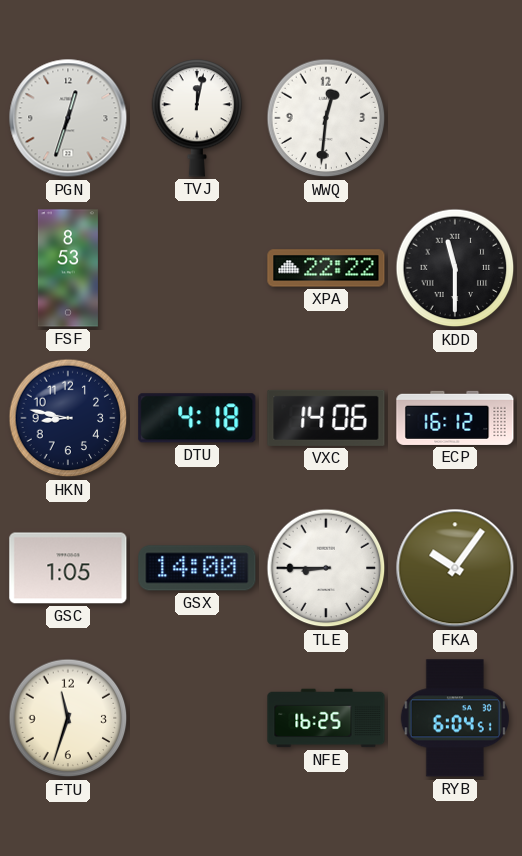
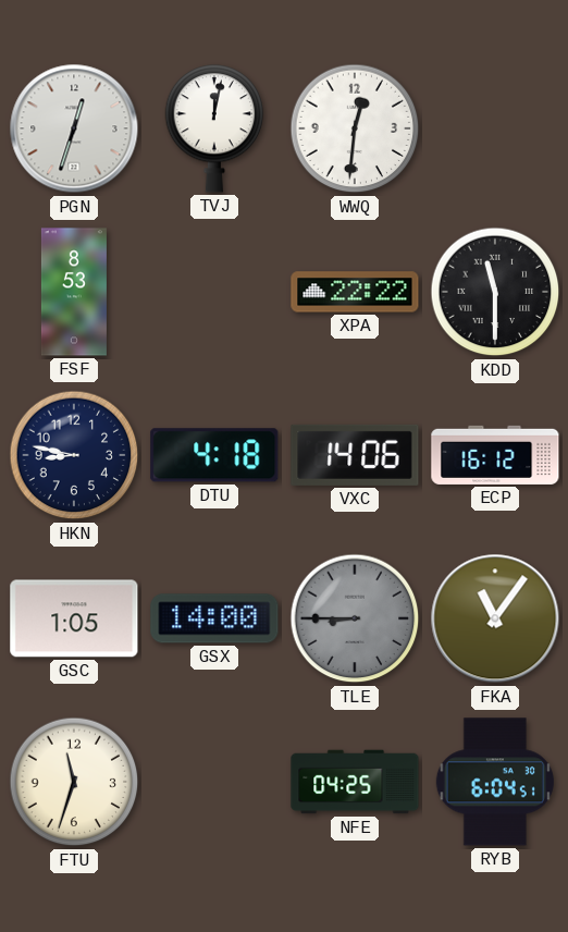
TLE dial: white -> grey
FKA: 10:06 -> 11:06
NFE: 16:25 -> 04:25
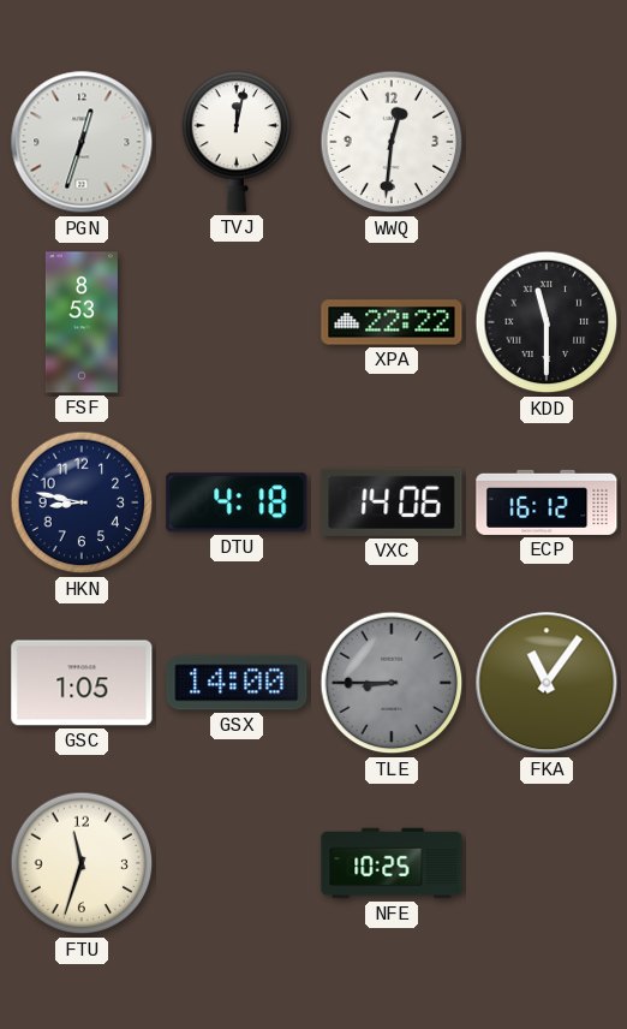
NFE: 04:25 -> 10:25
RYB: 6:04 -> none
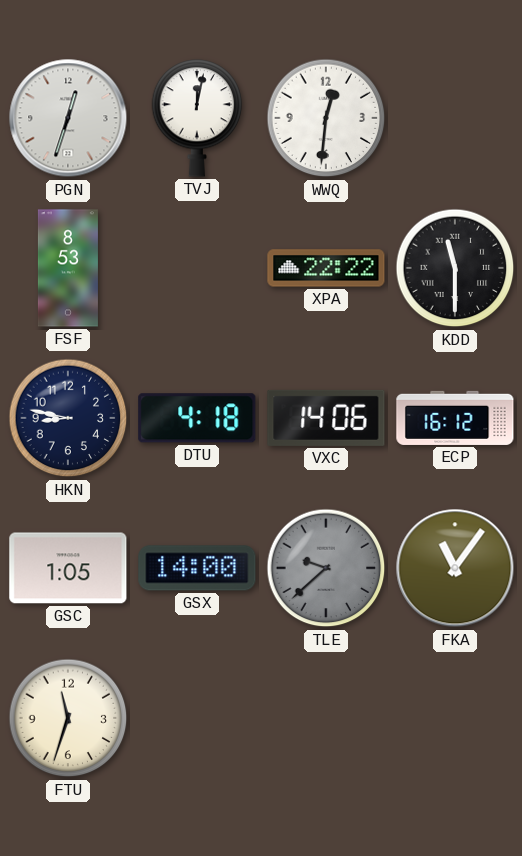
TLE: 8:45 -> 9:38
NFE: 10:25 -> none
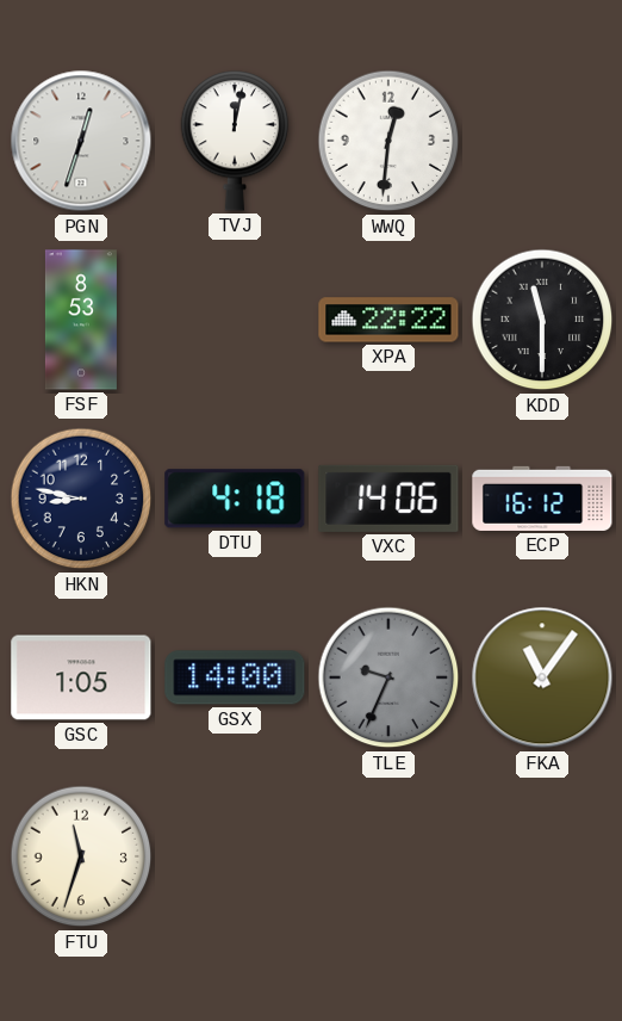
TLE: 9:38 -> 9:34
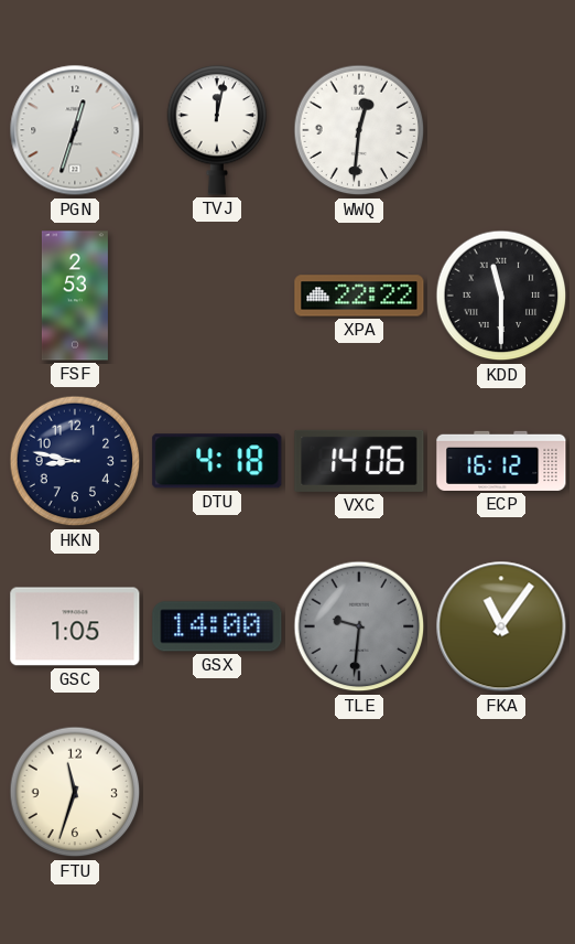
FSF: 8:53 -> 2:53
TLE: 9:34 -> 9:31
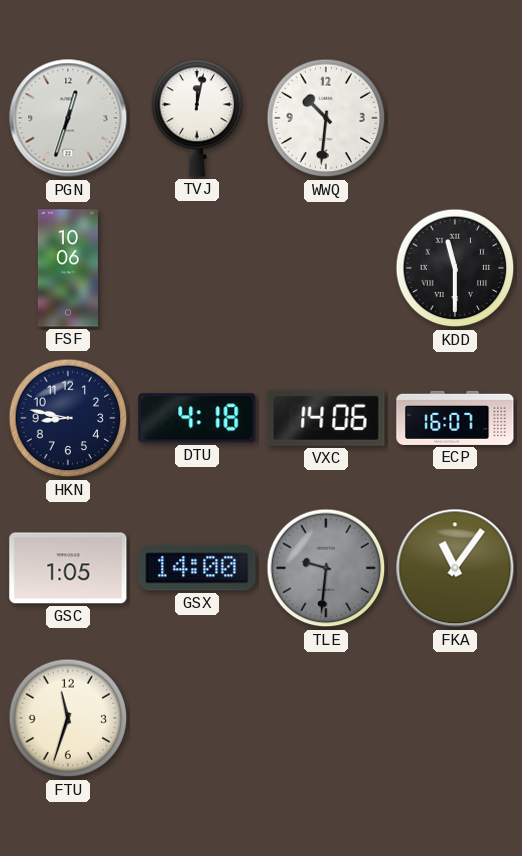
WWQ: 12:31 -> 10:31
FSF: 2:53 -> 10:06
XPA: 22:22 -> none
ECP: 16:12 -> 16:07
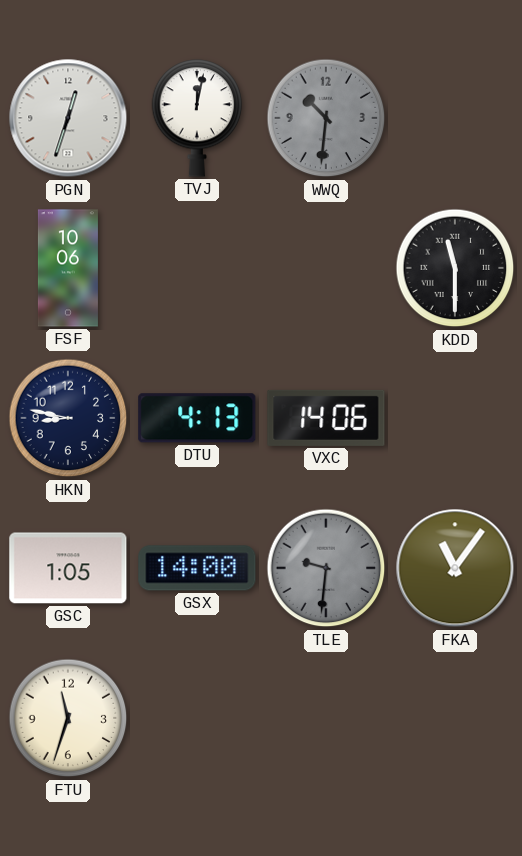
WWQ dial: white -> grey
DTU: 4:18 -> 4:13
ECP: 16:07 -> none
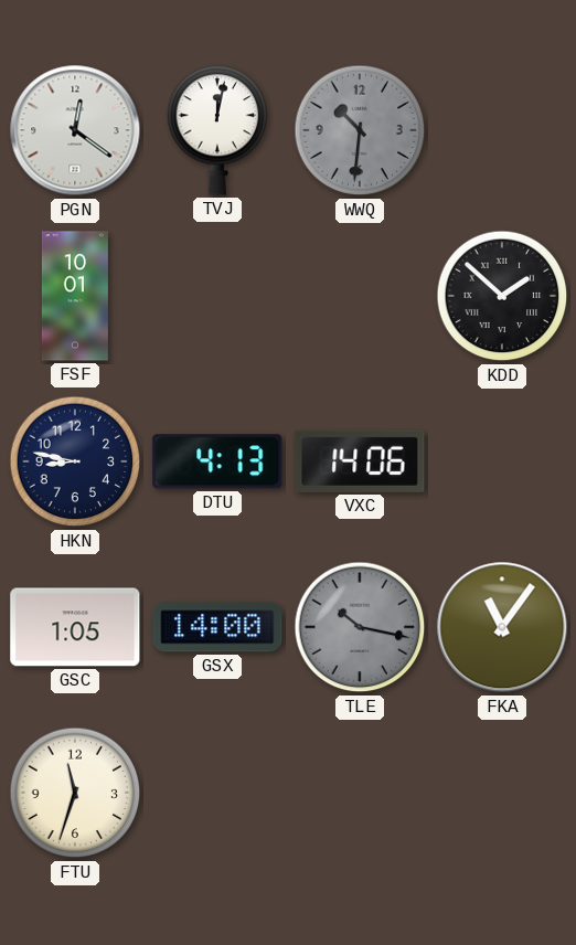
PGN: 12:33 -> 12:21
FSF: 10:06 -> 10:01
KDD: 11:30 -> 1:52
TLE: 9:31 -> 10:17
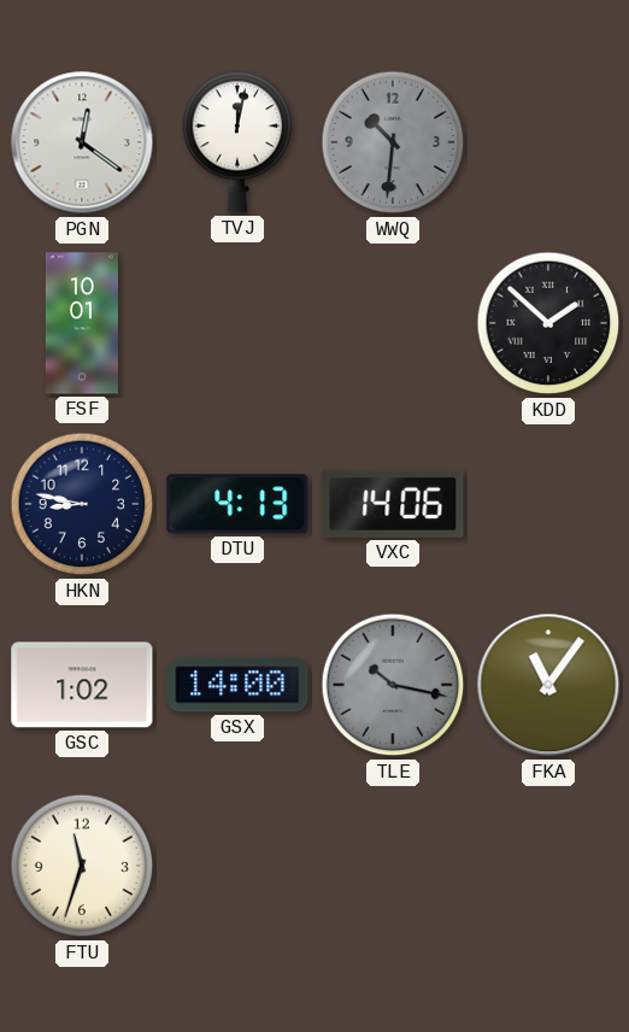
GSC: 1:05 -> 1:02
